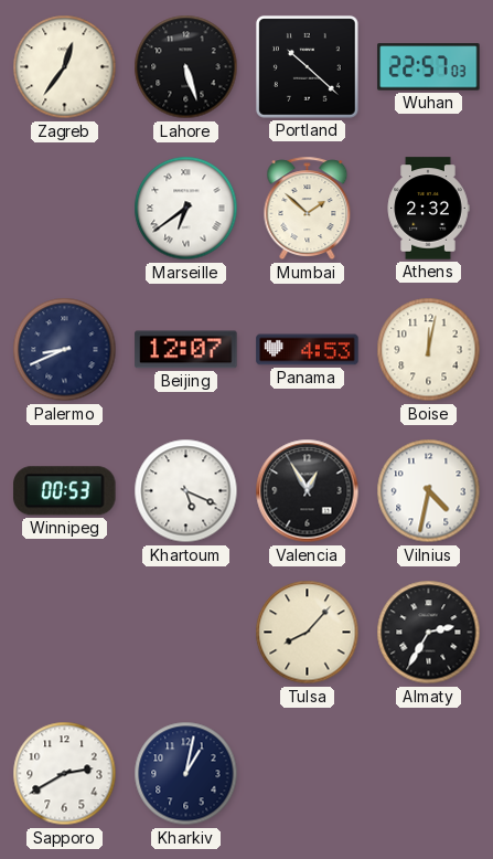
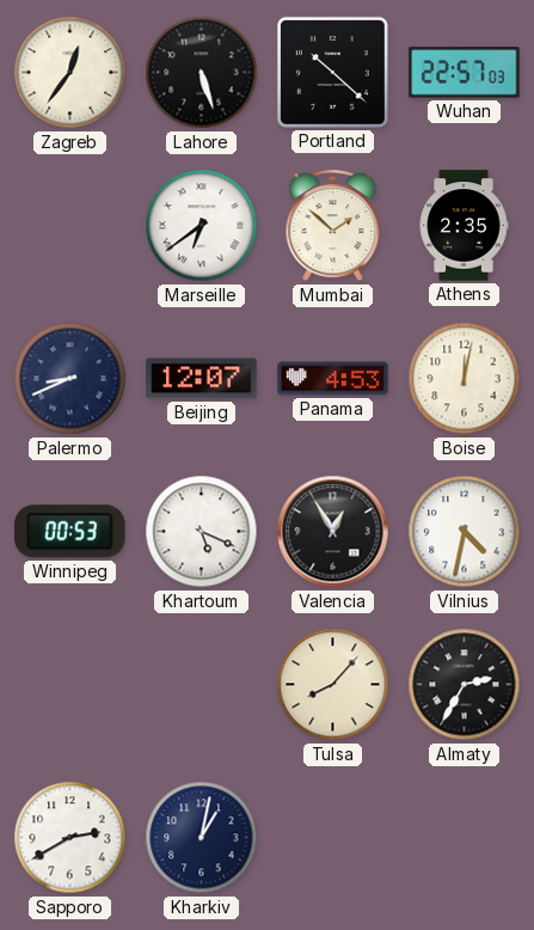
Athens: 2:32 -> 2:35
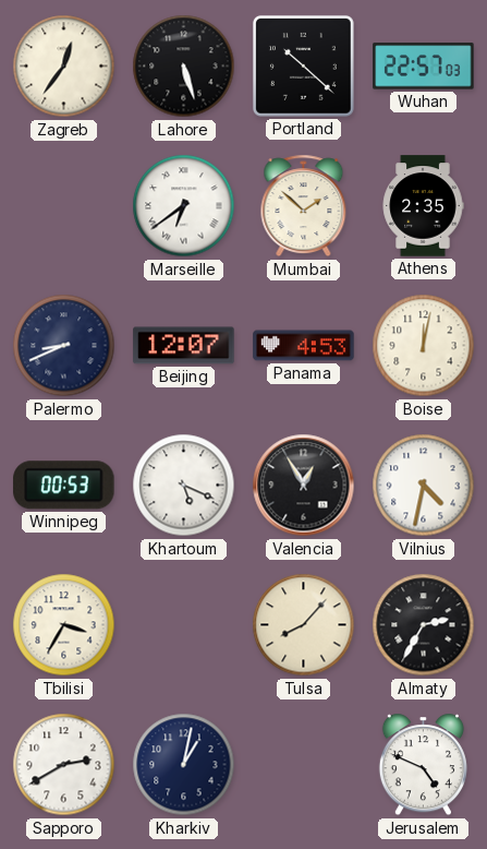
Tbilisi: none -> 3:35
Jerusalem: none -> 4:49
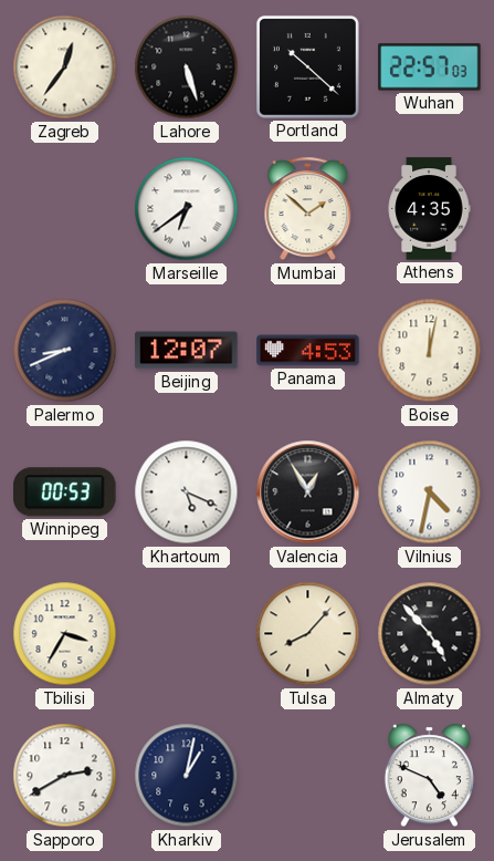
Athens: 2:35 -> 4:35
Almaty: 2:35 -> 4:53
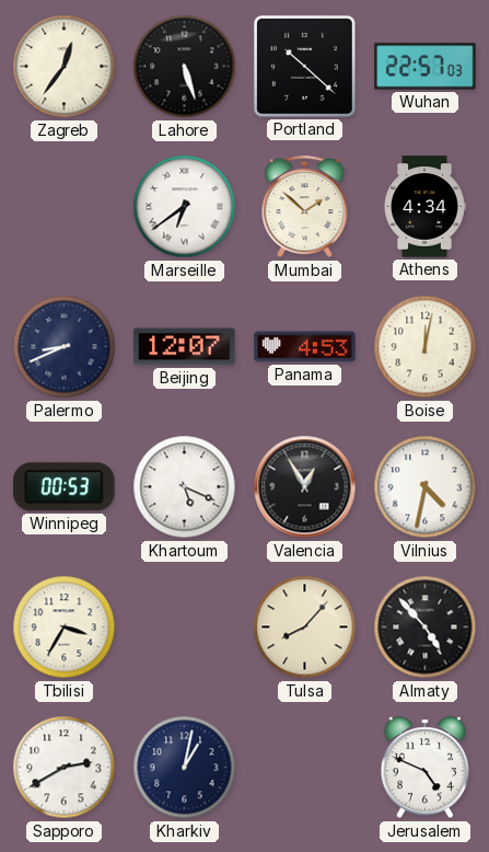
Athens: 4:35 -> 4:34
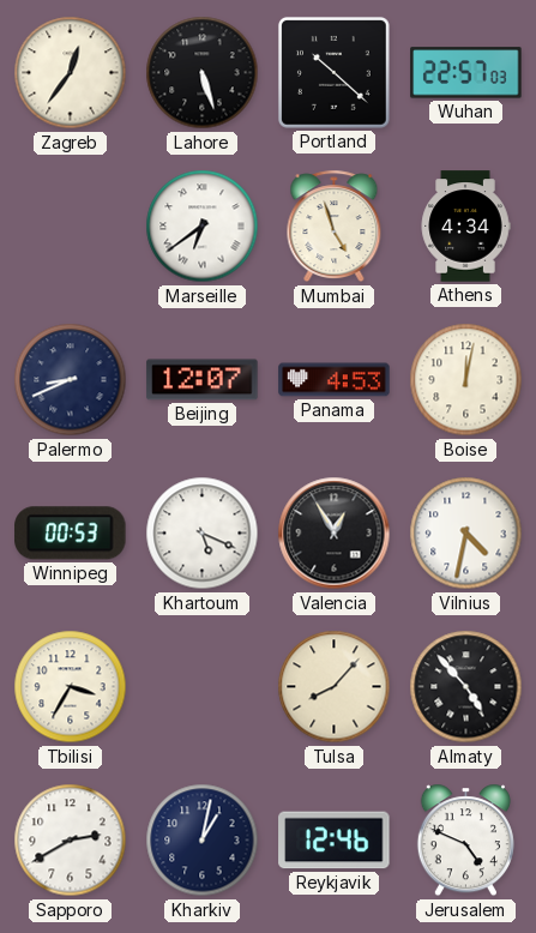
Mumbai: 1:52 -> 4:57
Reykjavik: none -> 12:46
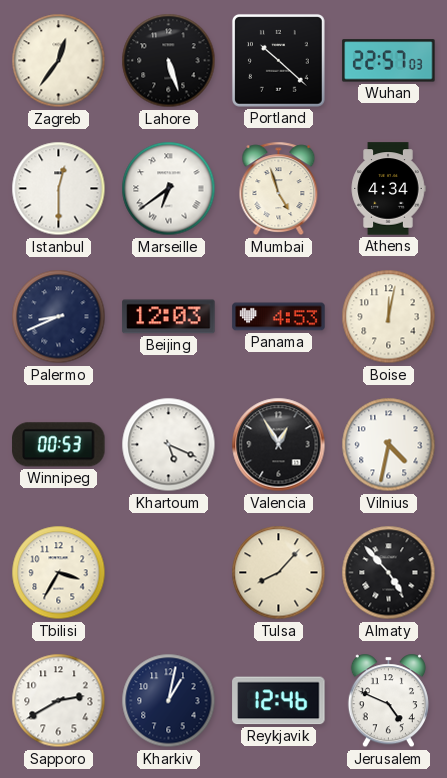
Istanbul: none -> 12:30
Beijing: 12:07 -> 12:03
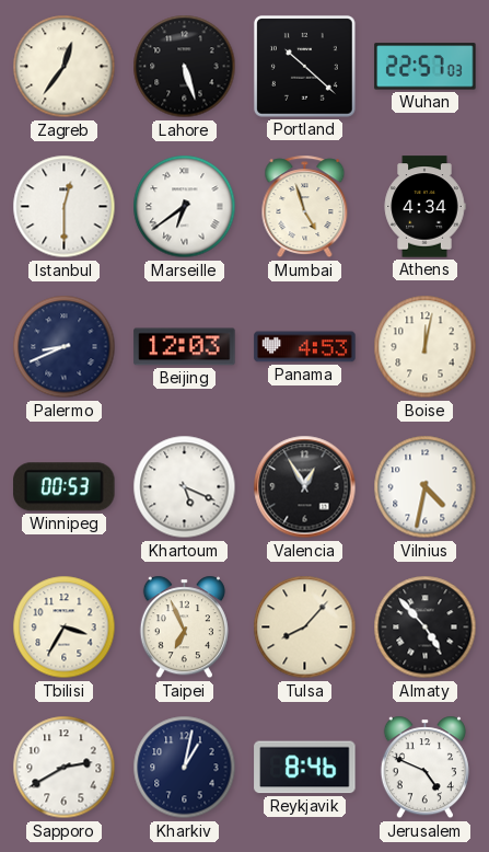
Taipei: none -> 6:56
Reykjavik: 12:46 -> 8:46
